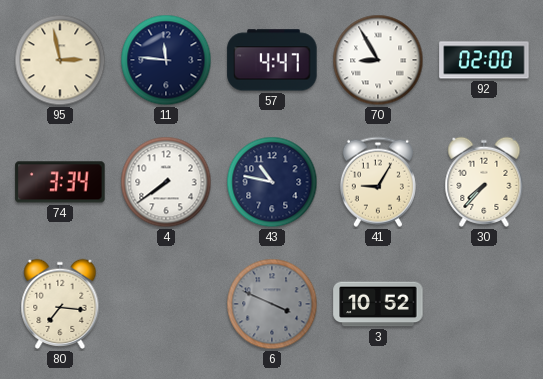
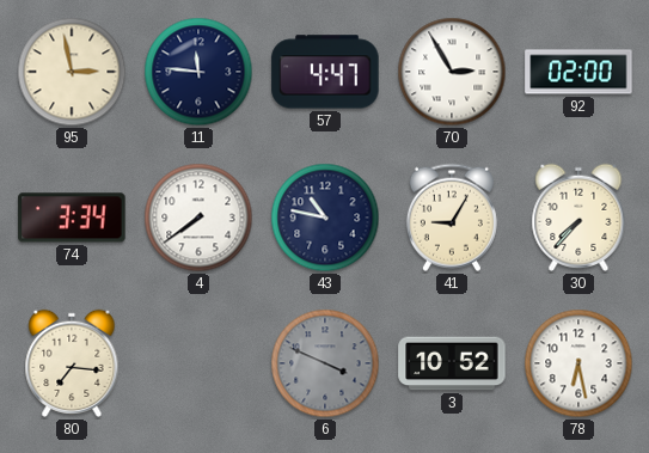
70: 8:55 -> 2:55
78: none -> 6:28
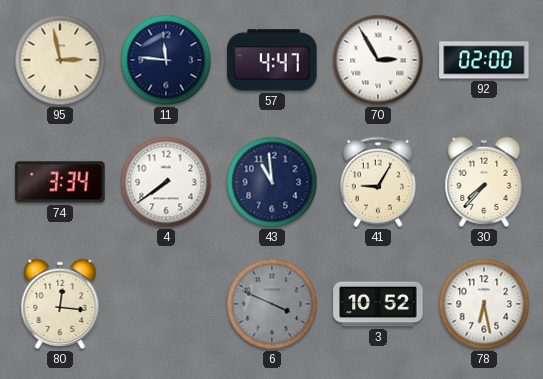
43: 10:47 -> 10:59
80: 7:16 -> 12:16
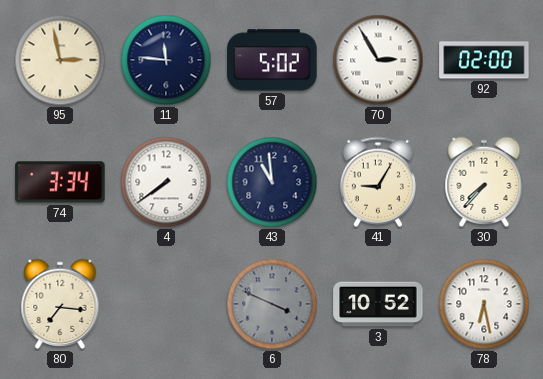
57: 4:47 -> 5:02
80: 12:16 -> 7:16
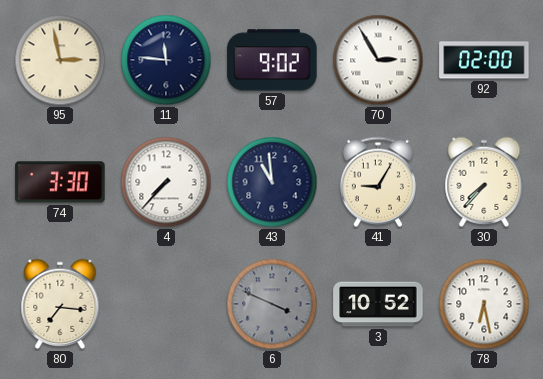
57: 5:02 -> 9:02
74: 3:34 -> 3:30
4: 7:39 -> 7:37
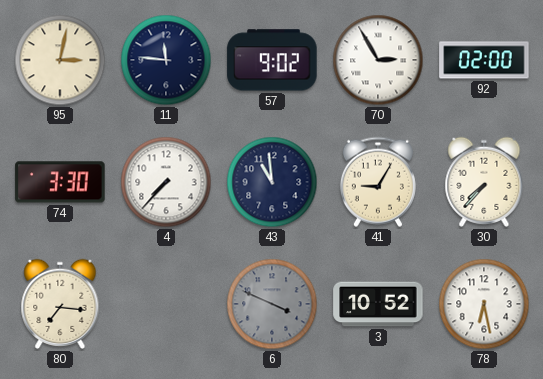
95: 2:58 -> 3:02
